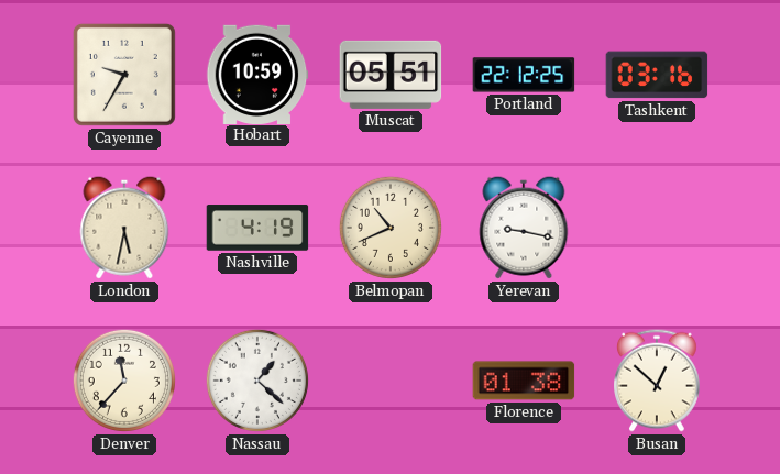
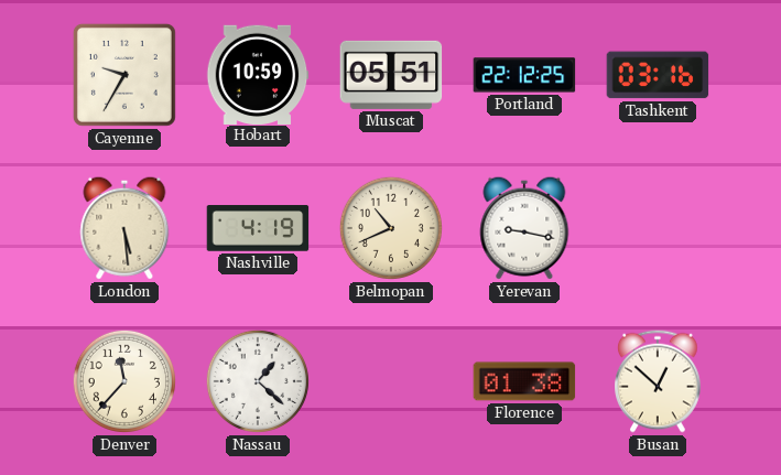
London: 5:32 -> 5:29
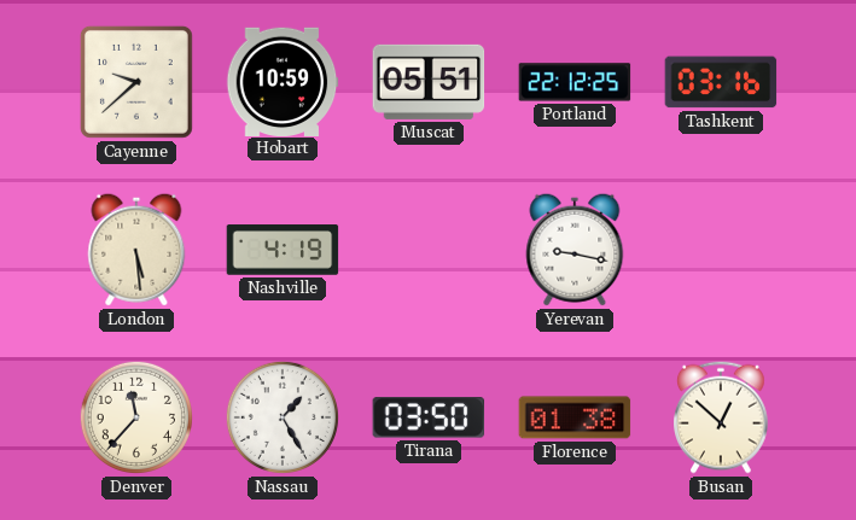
Cayenne: 9:35 -> 9:38
Belmopan: 10:41 -> none
Nassau: 1:22 -> 1:25
Tirana: none -> 03:50
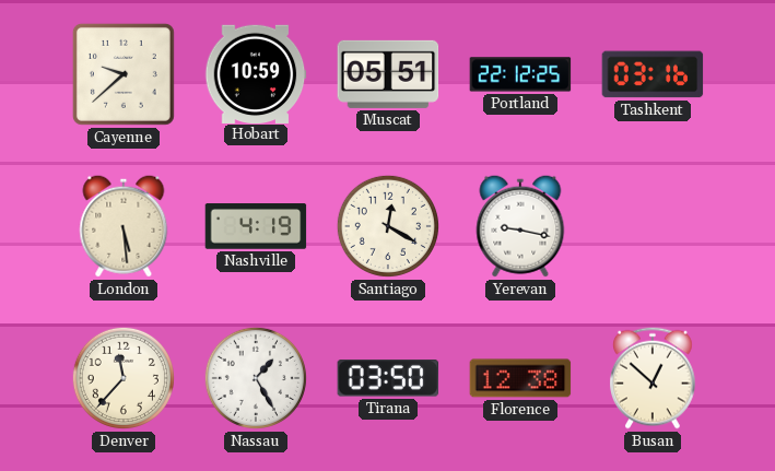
Santiago: none -> 12:20
Florence: 01:38 -> 12:38
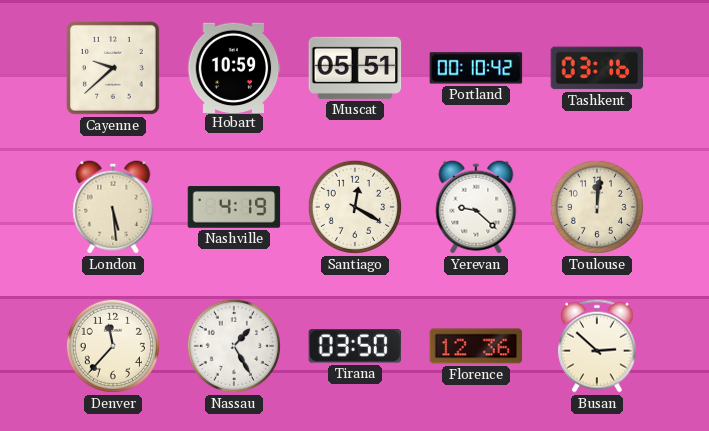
Portland: 22:12 -> 00:10
Yerevan: 9:17 -> 9:22
Toulouse: none -> 12:01
Florence: 12:38 -> 12:36
Busan: 12:52 -> 2:52
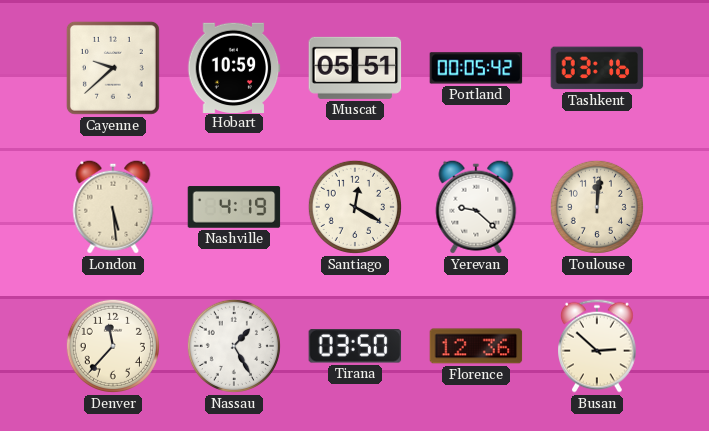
Portland: 00:10 -> 00:05
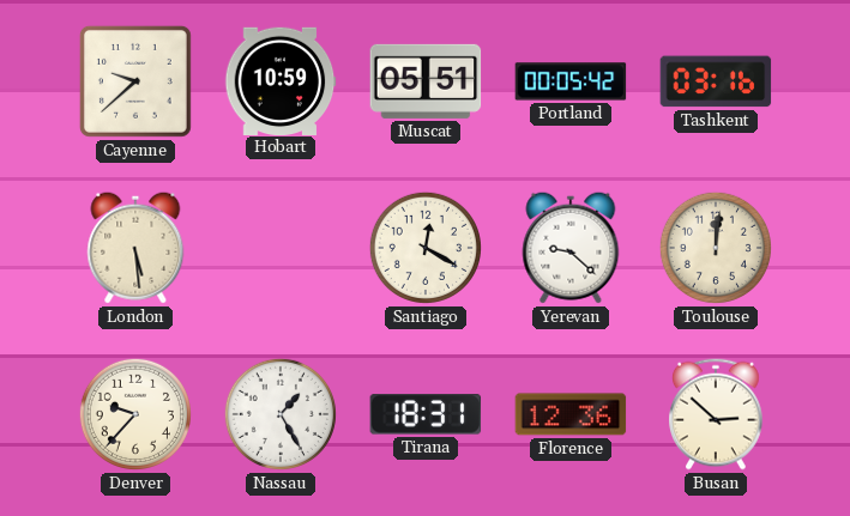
Nashville: 4:19 -> none
Denver: 11:37 -> 9:37
Tirana: 03:50 -> 18:31
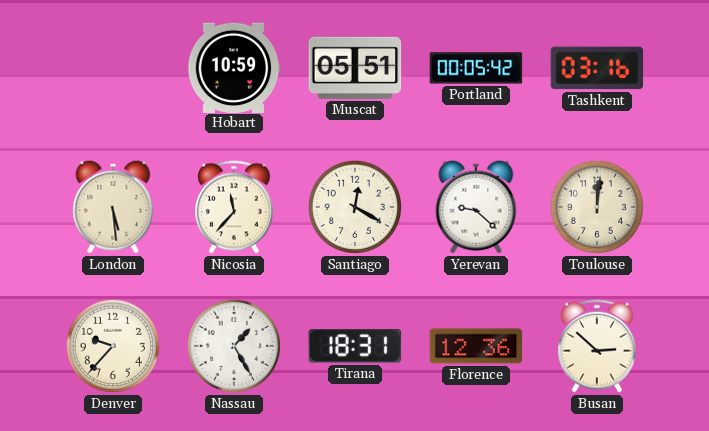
Cayenne: 9:38 -> none
Nicosia: none -> 11:37
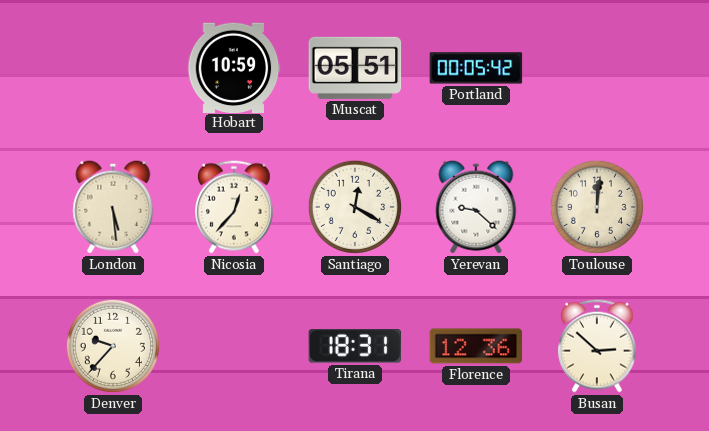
Tashkent: 03:16 -> none
Nicosia: 11:37 -> 12:37
Nassau: 1:25 -> none
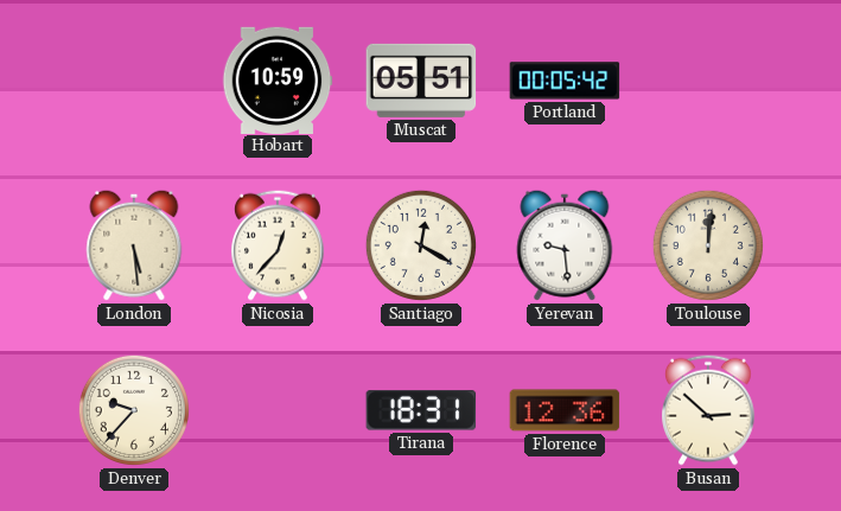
Yerevan: 9:22 -> 9:29
